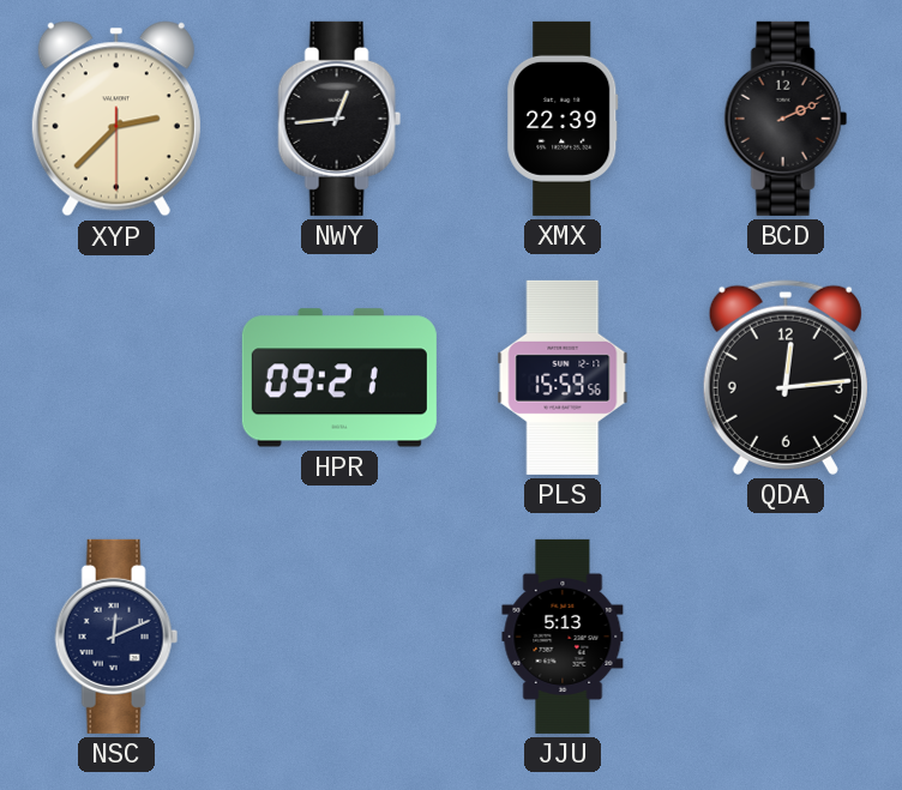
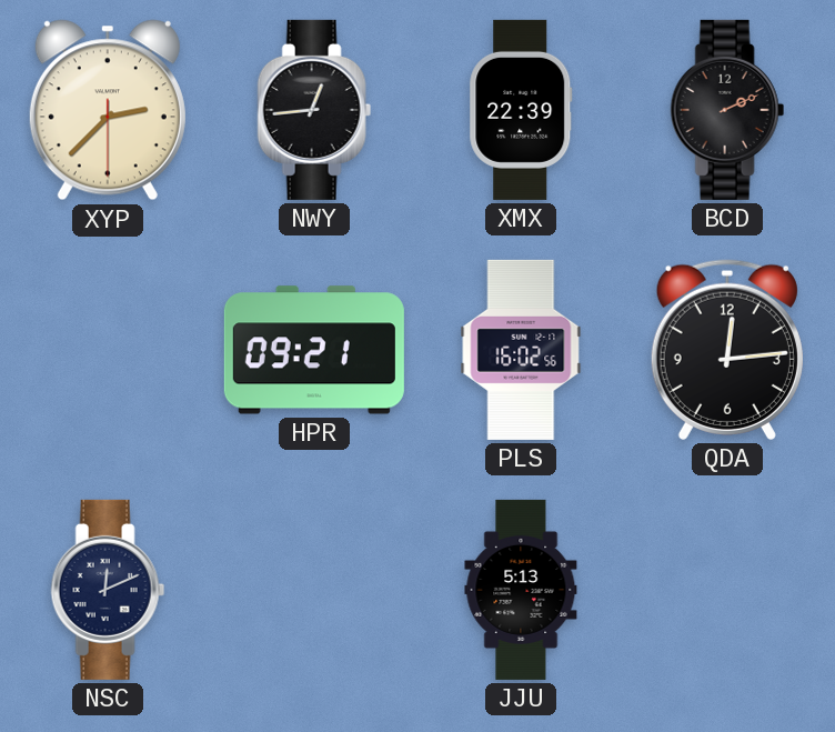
PLS: 15:59 -> 16:02
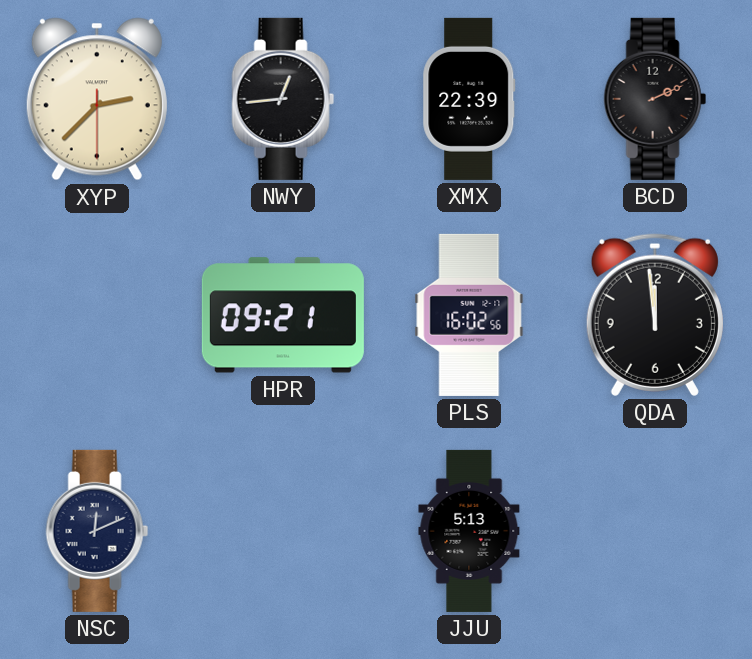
QDA: 12:14 -> 11:59
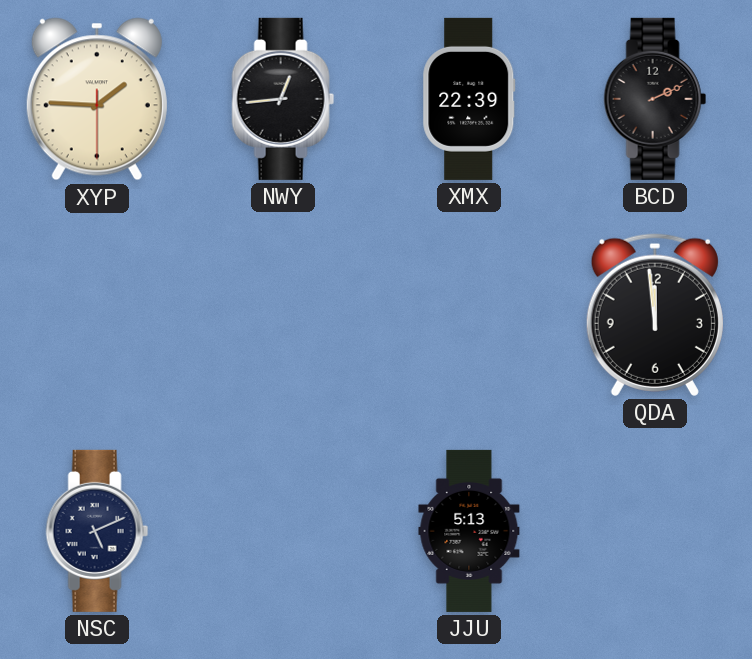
XYP: 2:37 -> 1:45
HPR: 09:21 -> none
PLS: 16:02 -> none
NSC: 12:11 -> 5:11
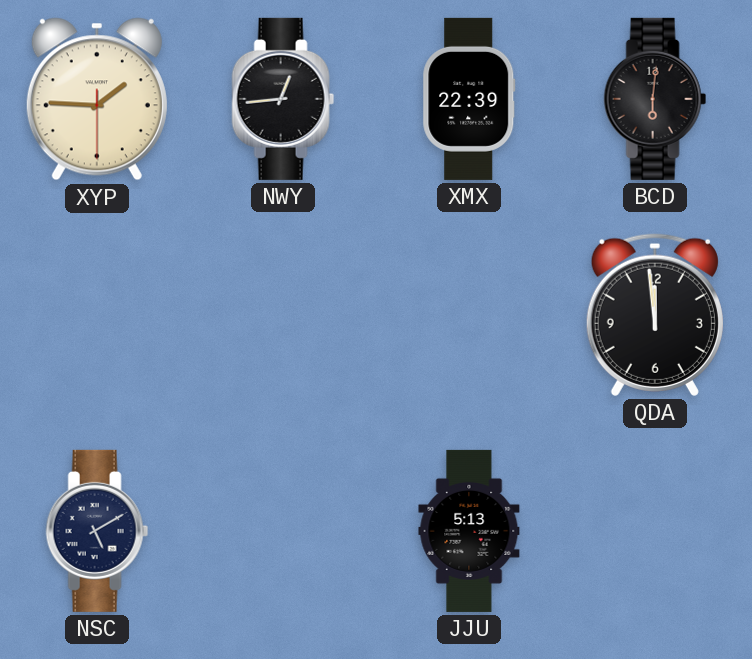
BCD: 2:11 -> 6:01
NSC: 5:11 -> 5:10
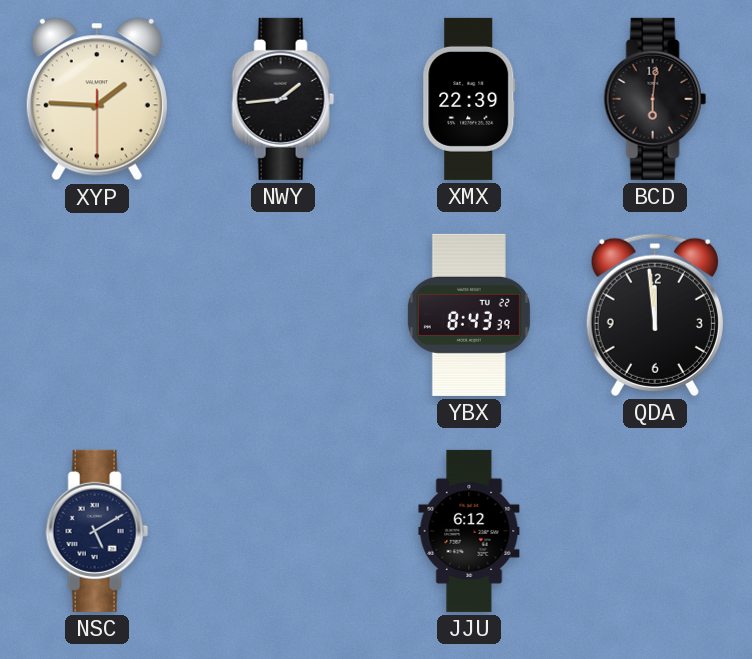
NWY: 12:44 -> 1:44
YBX: none -> 8:43
JJU: 5:13 -> 6:12
